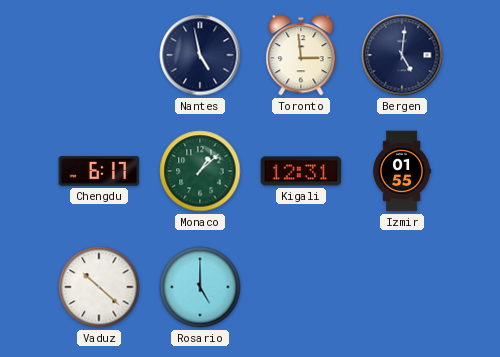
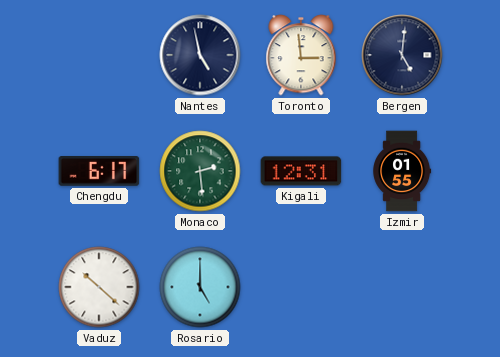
Monaco: 1:08 -> 2:29
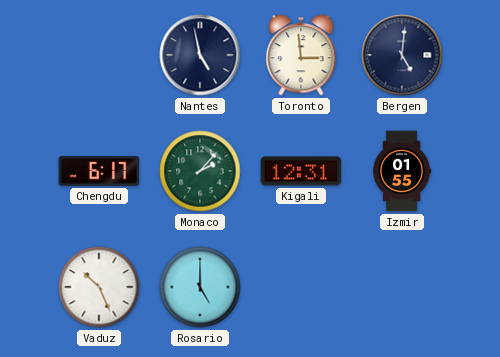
Monaco: 2:29 -> 2:07
Vaduz: 10:22 -> 10:26
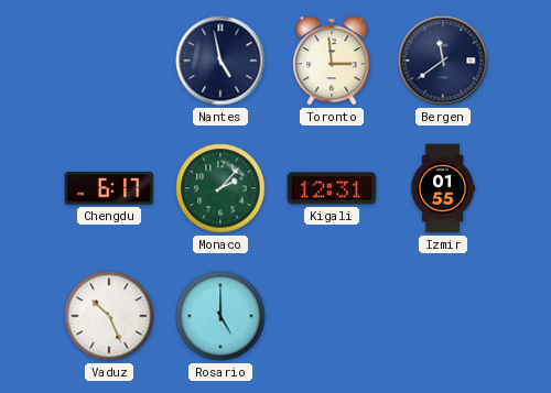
Bergen: 5:01 -> 11:39
